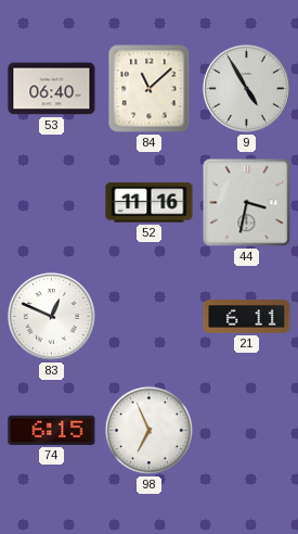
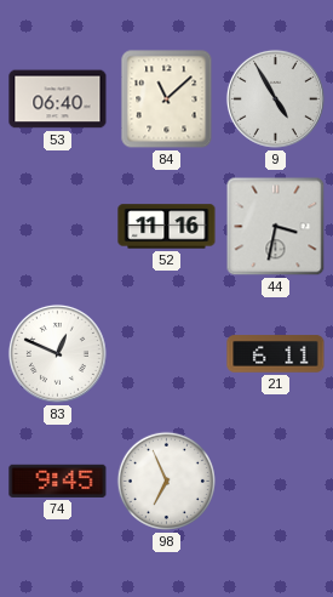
74: 6:15 -> 9:45
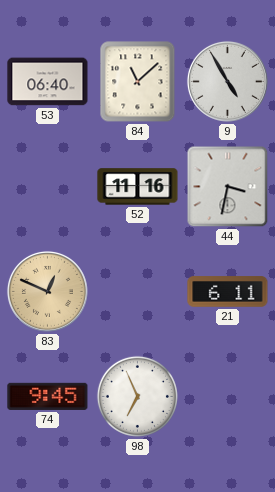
83 dial: white -> champagne
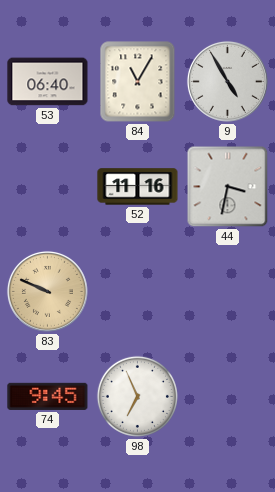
84: 11:08 -> 11:05
83: 12:49 -> 9:49
21: 6:11 -> none
